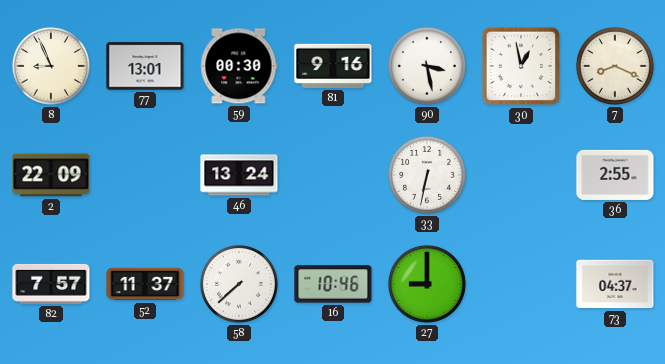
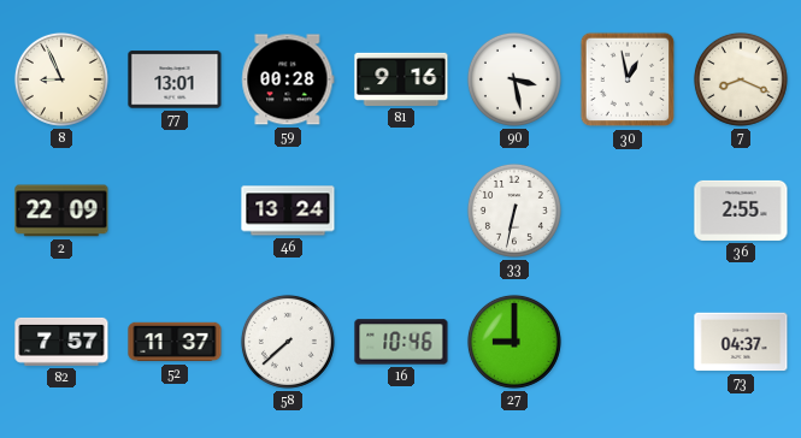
59: 00:30 -> 00:28
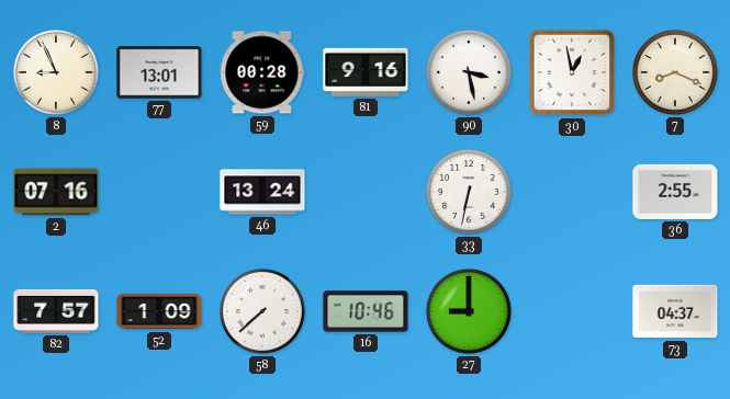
2: 22:09 -> 07:16
52: 11:37 -> 1:09
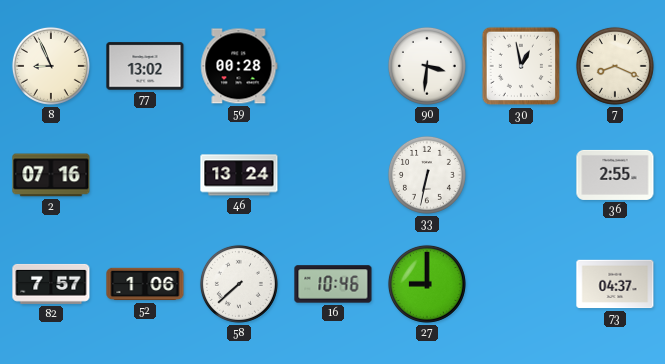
77: 13:01 -> 13:02
81: 9:16 -> none
90: 3:28 -> 3:31
52: 1:09 -> 1:06
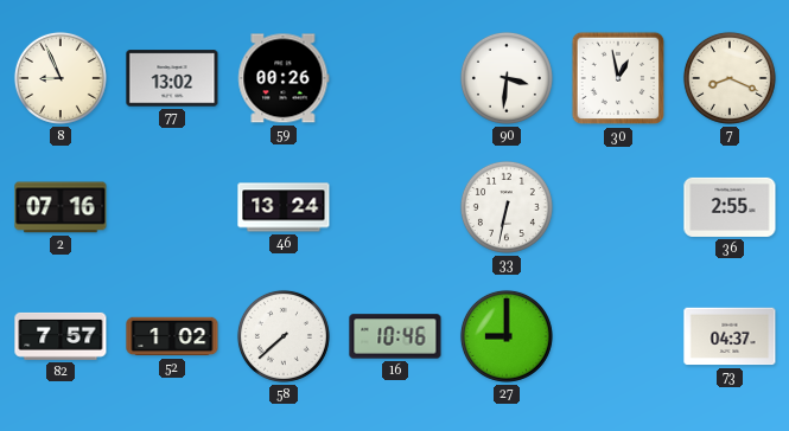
59: 00:28 -> 00:26
52: 1:06 -> 1:02
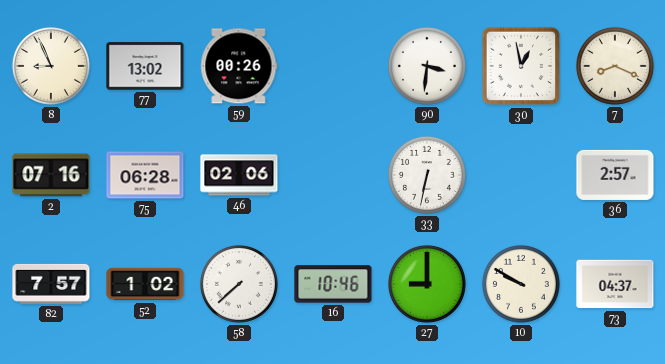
75: none -> 06:28
46: 13:24 -> 02:06
36: 2:55 -> 2:57
10: none -> 9:50
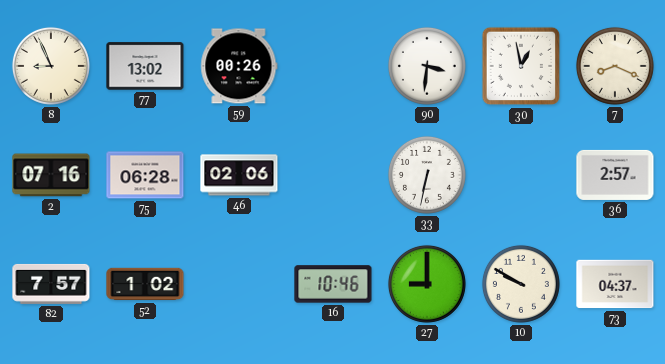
58: 7:38 -> none
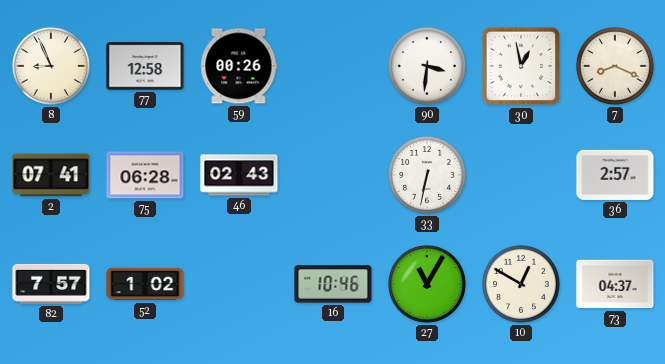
77: 13:02 -> 12:58
2: 07:16 -> 07:41
46: 02:06 -> 02:43
27: 9:00 -> 11:05
10: 9:50 -> 12:50
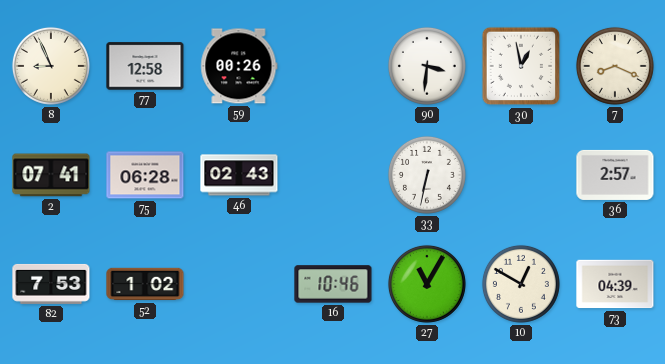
82: 7:57 -> 7:53
73: 04:37 -> 04:39
